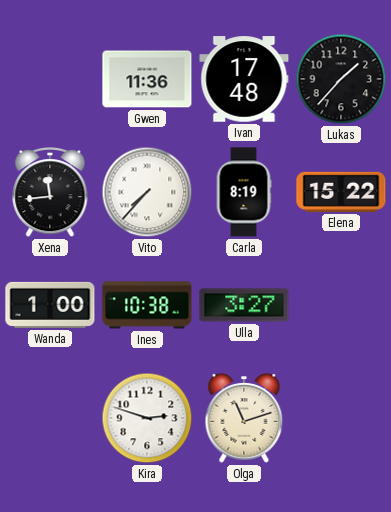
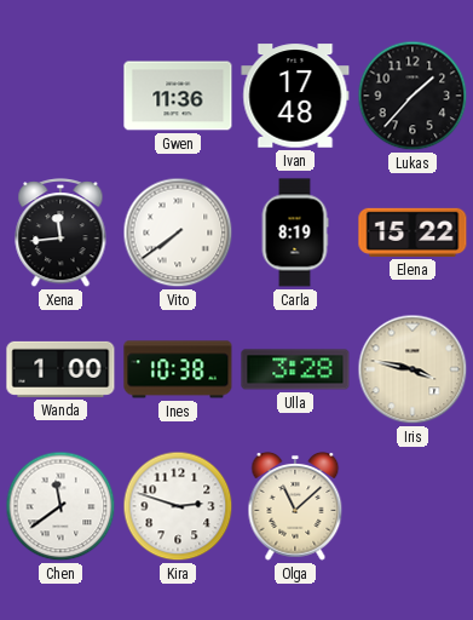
Vito: 7:37 -> 7:39
Ulla: 3:27 -> 3:28
Iris: none -> 3:47
Chen: none -> 11:39
Olga: 11:12 -> 11:08
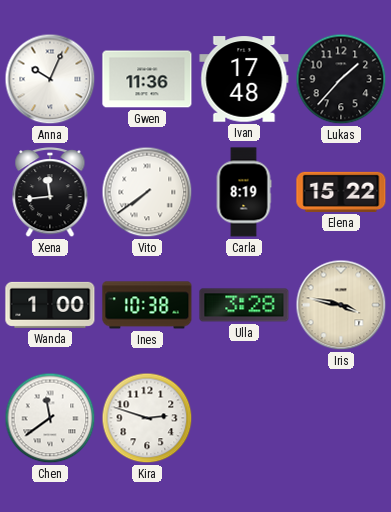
Anna: none -> 10:04
Olga: 11:08 -> none
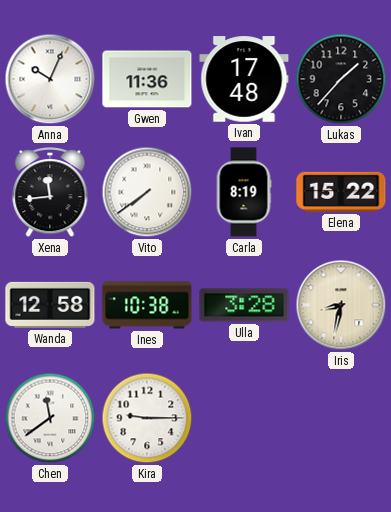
Wanda: 1:00 -> 12:58
Iris: 3:47 -> 8:32
Kira: 2:48 -> 9:15
